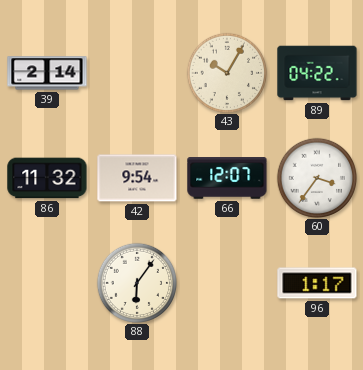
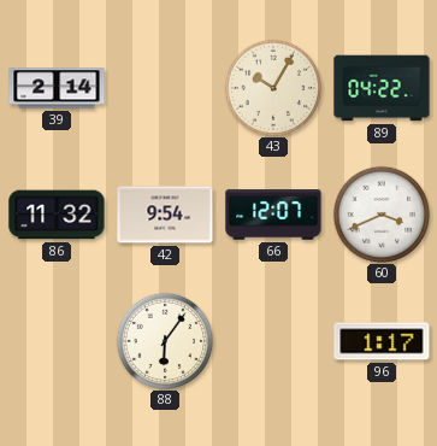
60: 3:36 -> 3:41
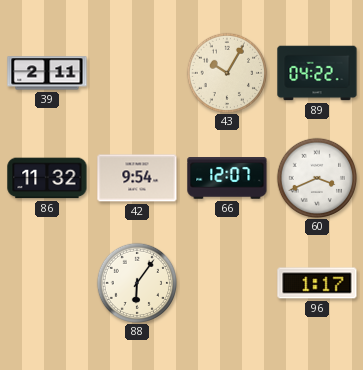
39: 2:14 -> 2:11
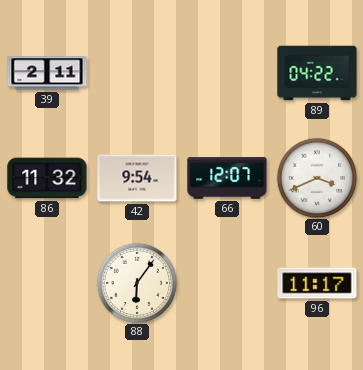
43: 10:05 -> none
96: 1:17 -> 11:17
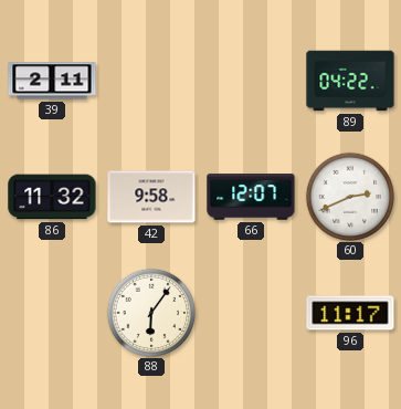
42: 9:54 -> 9:58
60: 3:41 -> 2:41
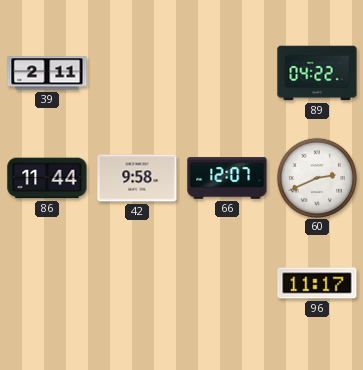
86: 11:32 -> 11:44
88: 6:06 -> none
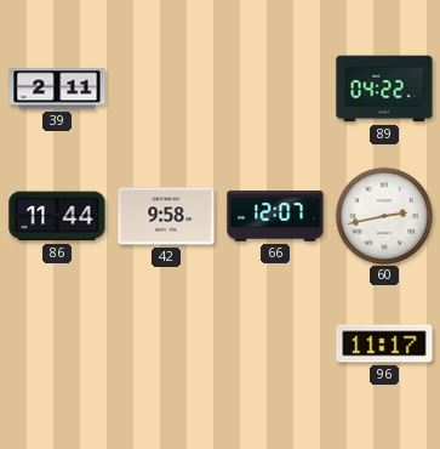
60: 2:41 -> 2:43
